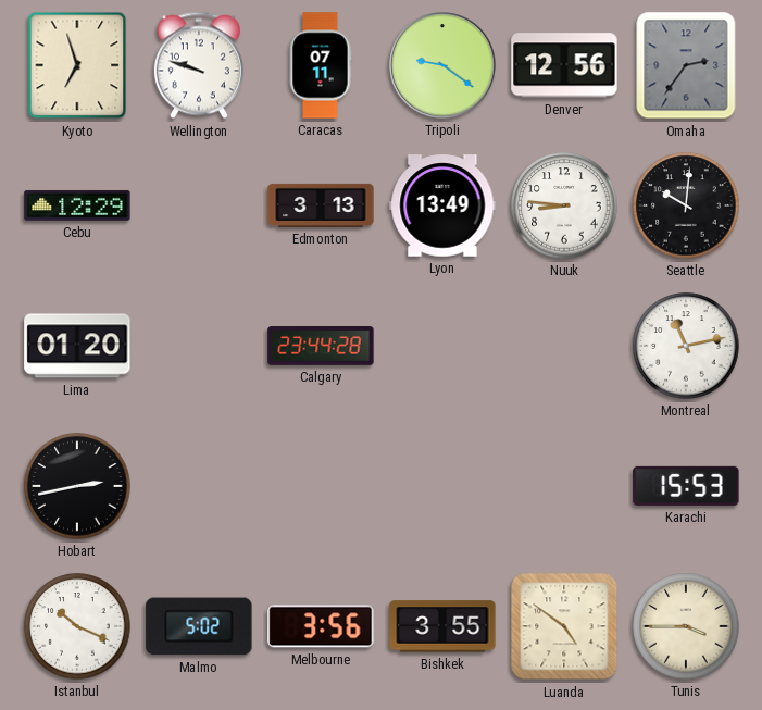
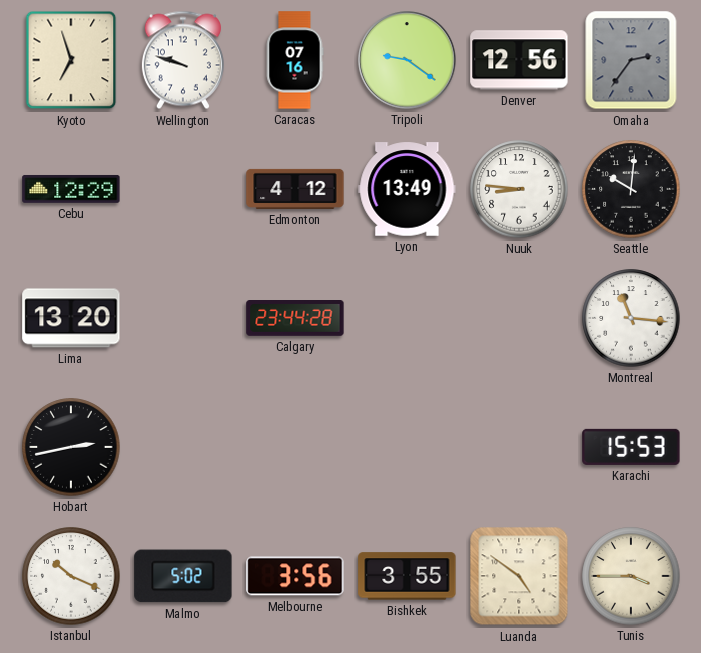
Caracas: 07:11 -> 07:16
Edmonton: 3:13 -> 4:12
Lima: 01:20 -> 13:20
Montreal: 11:13 -> 11:16
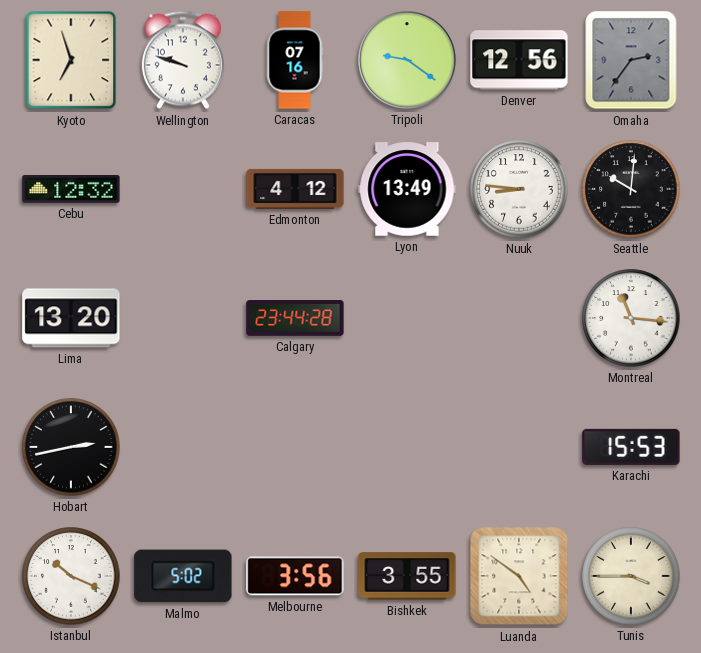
Cebu: 12:29 -> 12:32
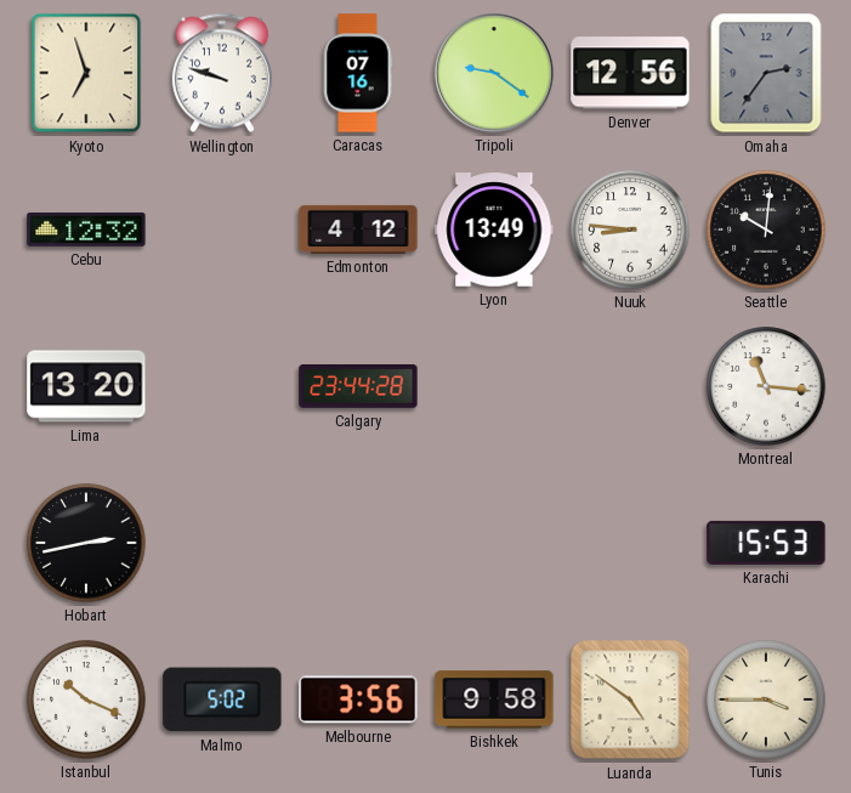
Bishkek: 3:55 -> 9:58
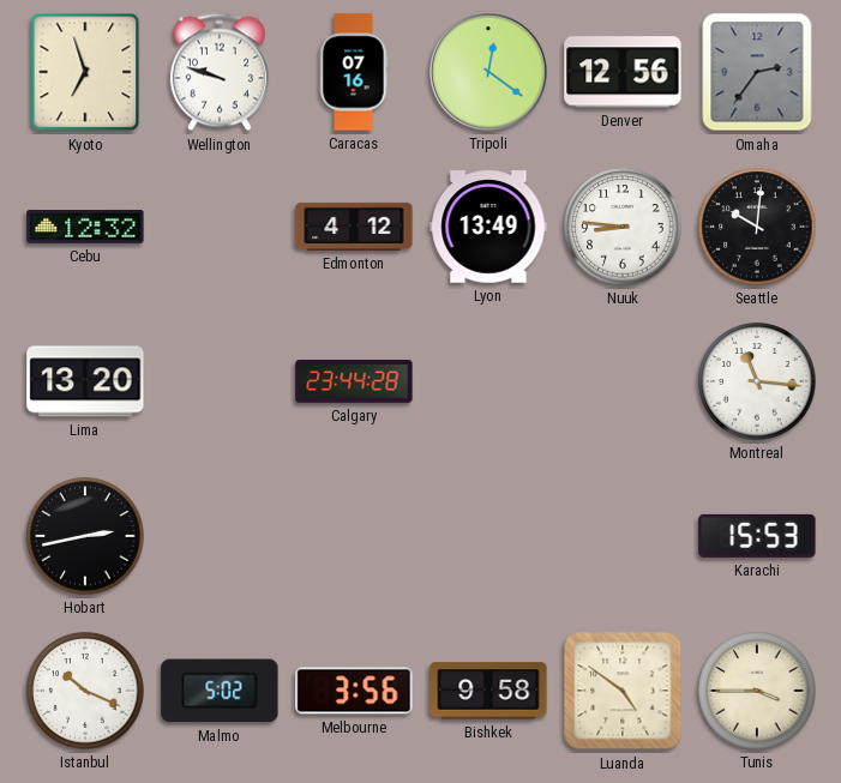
Tripoli: 9:21 -> 12:21
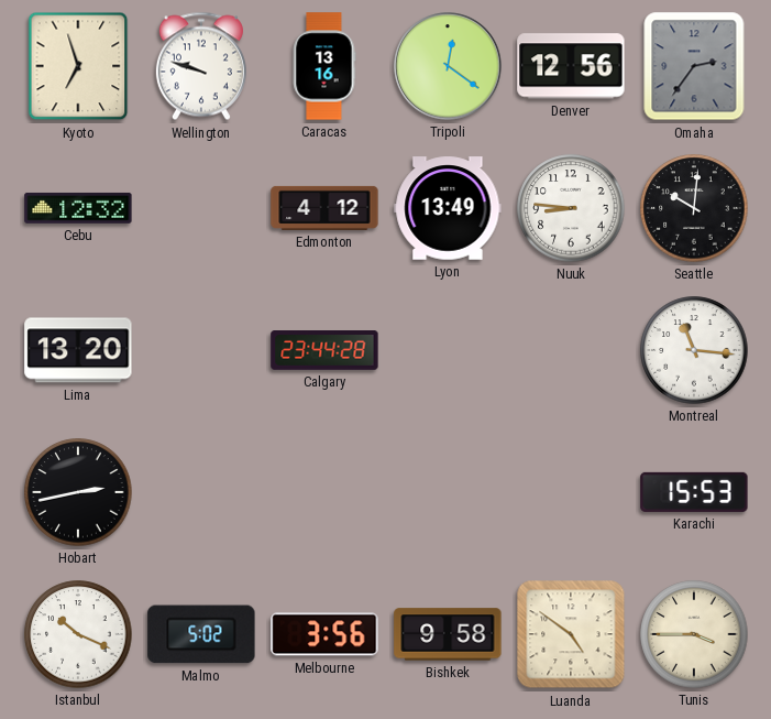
Caracas: 07:16 -> 13:16
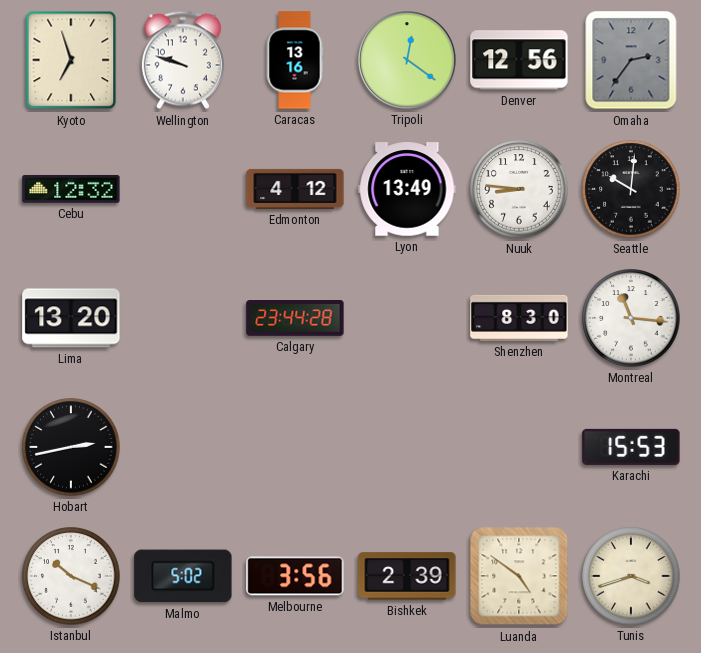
Shenzhen: none -> 8:30
Bishkek: 9:58 -> 2:39
Tunis: 3:45 -> 3:42
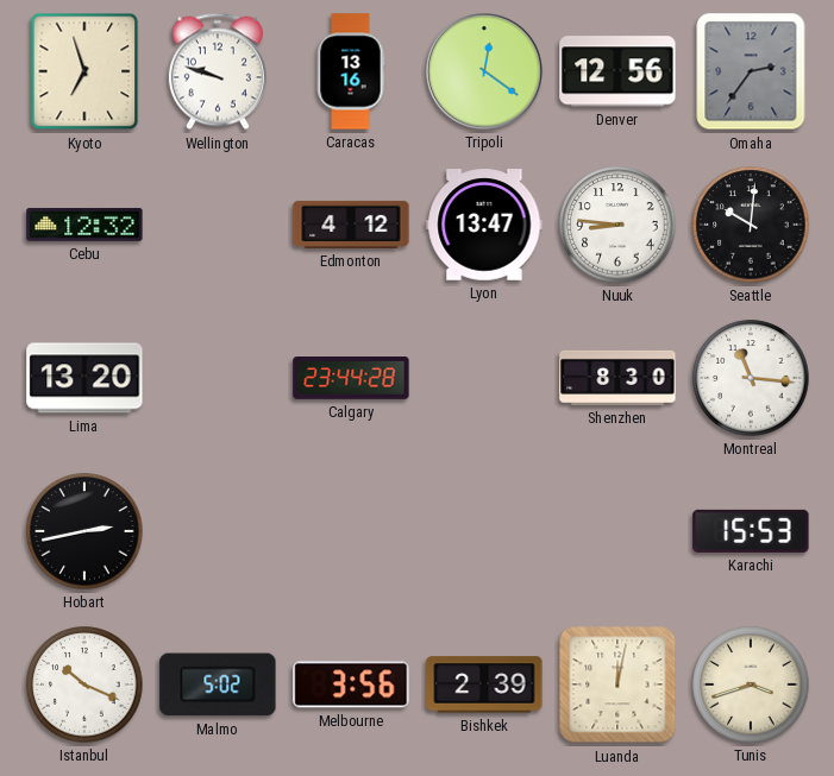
Lyon: 13:49 -> 13:47
Luanda: 4:51 -> 12:02
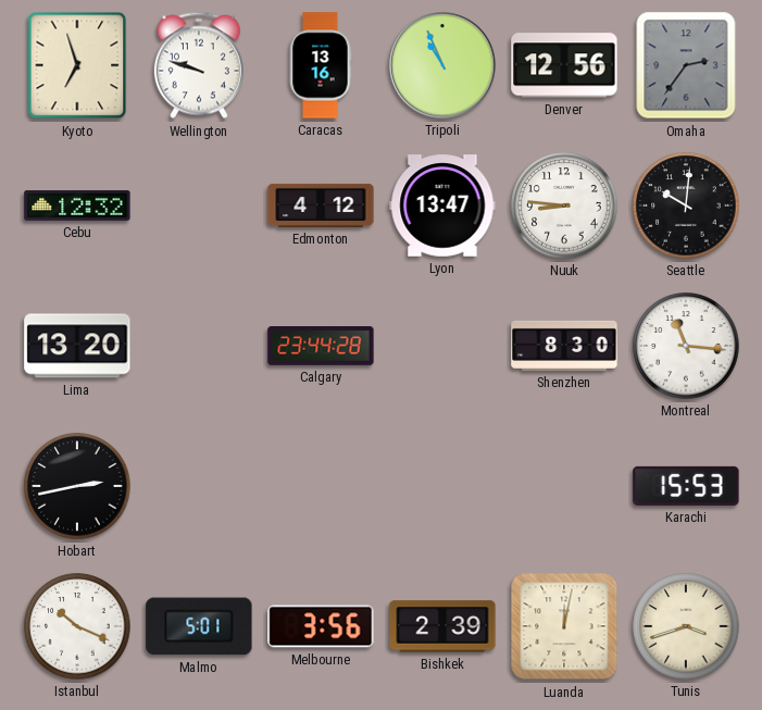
Tripoli: 12:21 -> 10:56
Malmo: 5:02 -> 5:01
